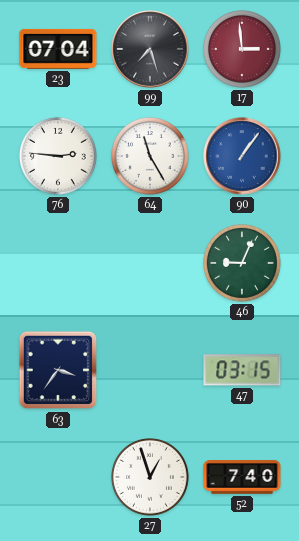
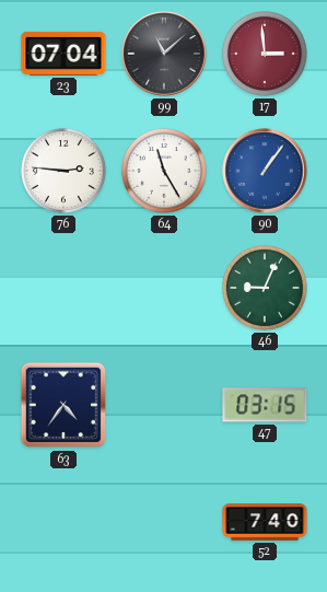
99: 7:27 -> 11:08
63: 3:36 -> 4:36
27: 12:57 -> none
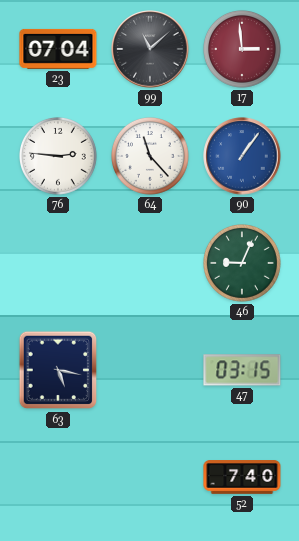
64: 11:25 -> 11:23
63: 4:36 -> 5:17
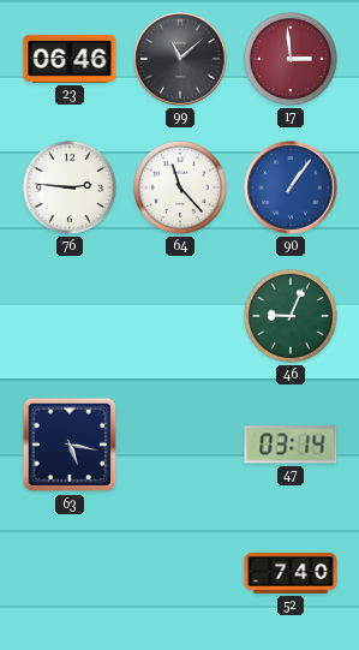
23: 07:04 -> 06:46
47: 03:15 -> 03:14
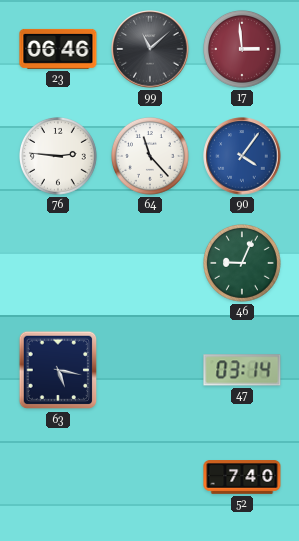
90: 1:06 -> 4:06
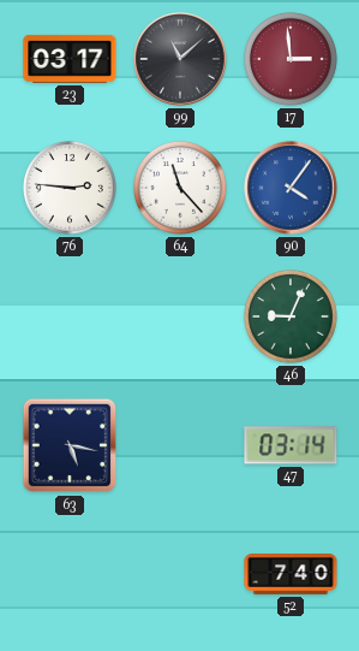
23: 06:46 -> 03:17
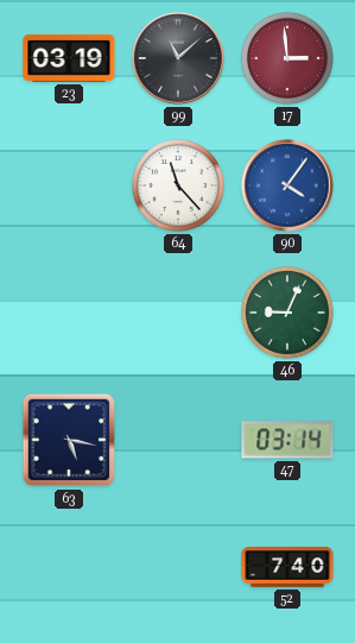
23: 03:17 -> 03:19
76: 2:46 -> none
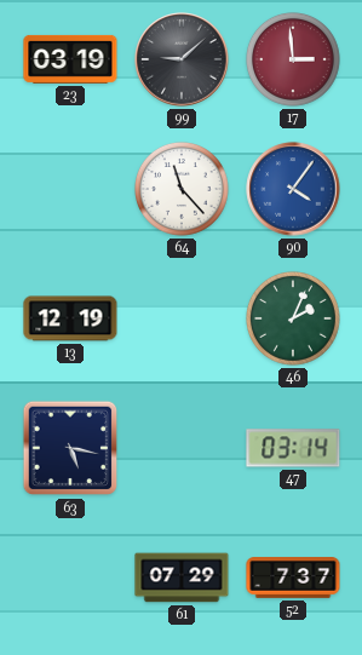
99: 11:08 -> 9:08
13: none -> 12:19
46: 9:04 -> 2:04
61: none -> 07:29
52: 7:40 -> 7:37
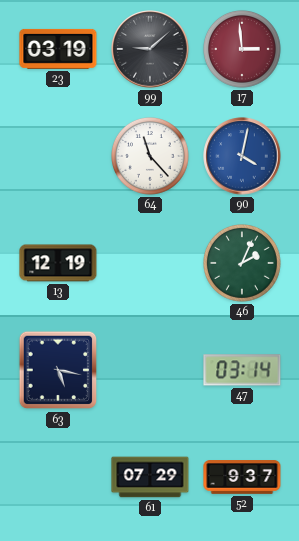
90: 4:06 -> 4:02
52: 7:37 -> 9:37
